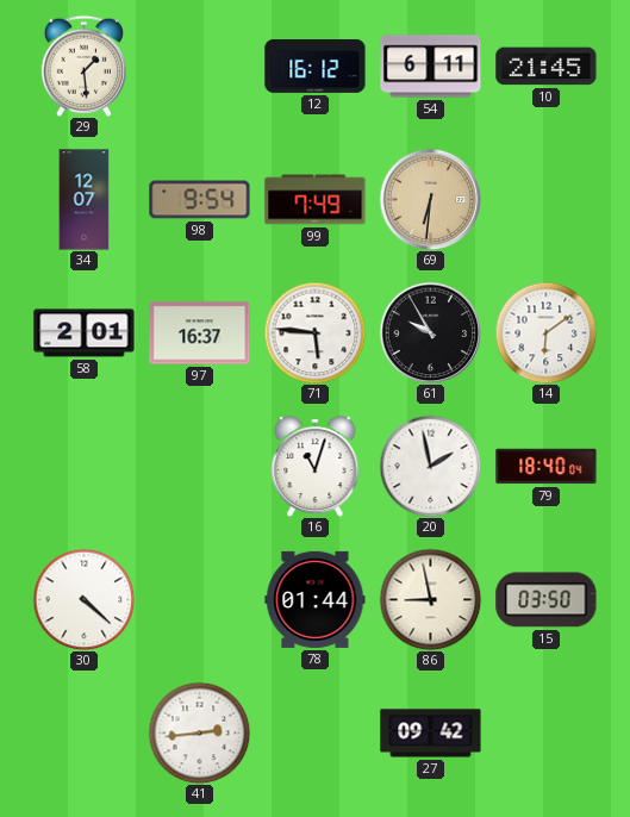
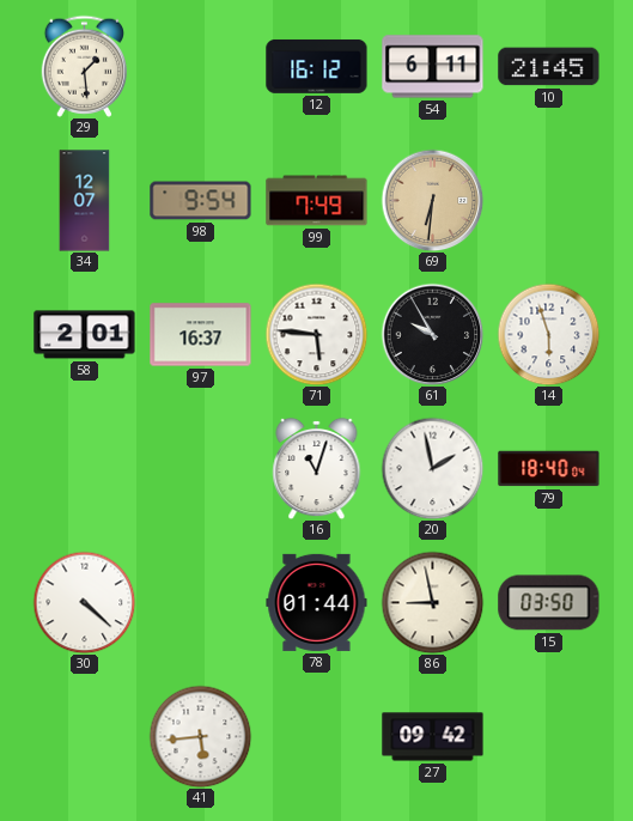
14: 6:09 -> 5:57
41: 2:44 -> 5:44
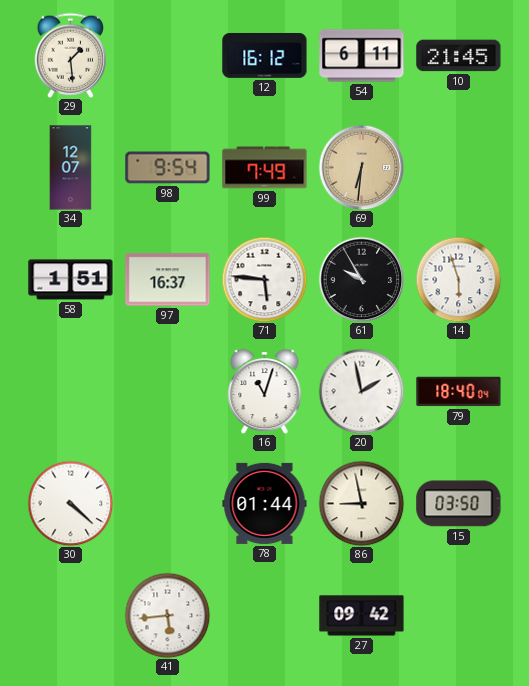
58: 2:01 -> 1:51
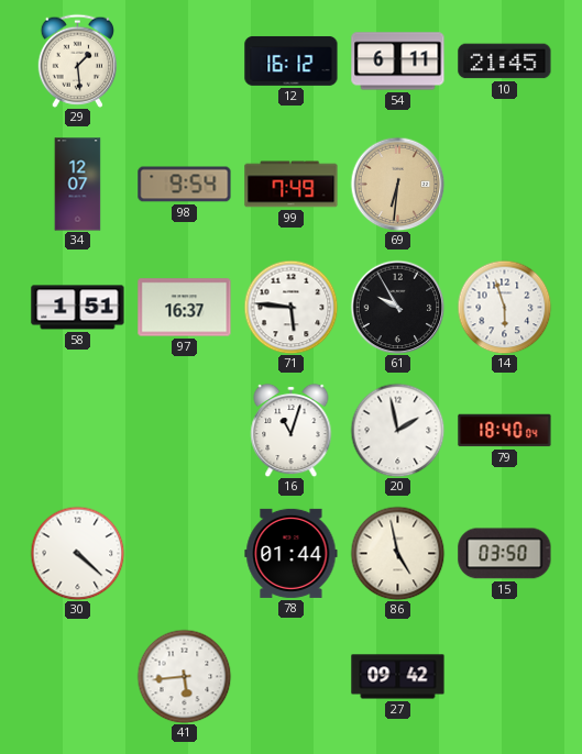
86: 8:58 -> 4:58
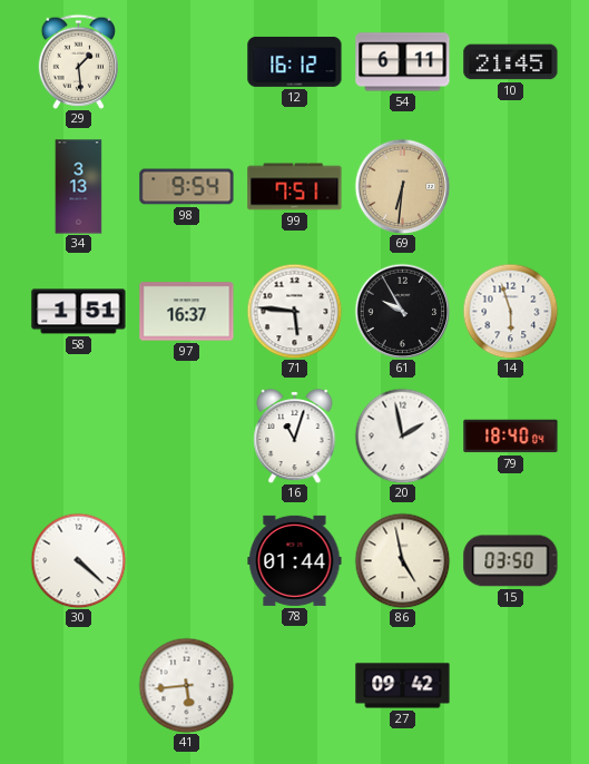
34: 12:07 -> 3:13
99: 7:49 -> 7:51
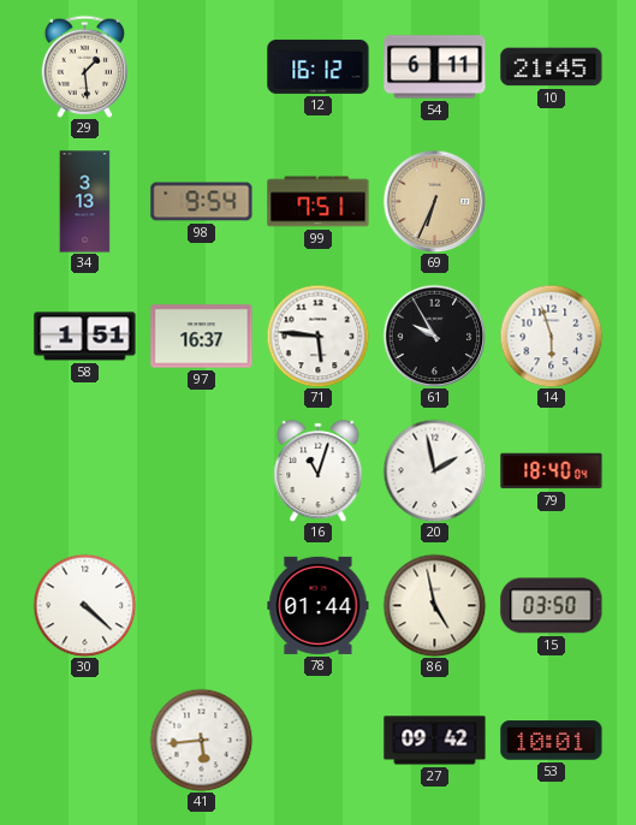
69: 6:31 -> 6:34
53: none -> 10:01
